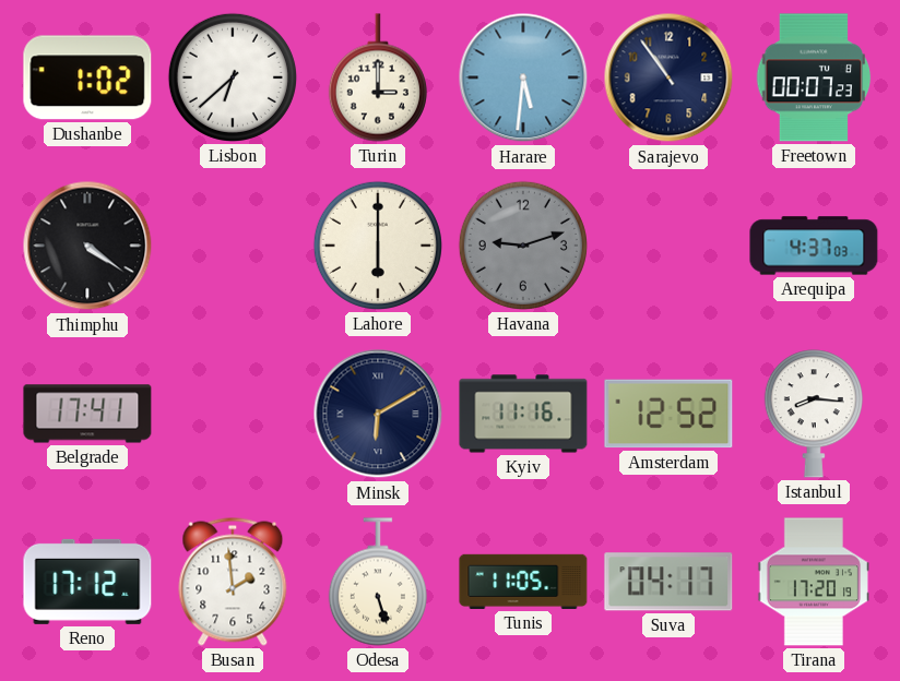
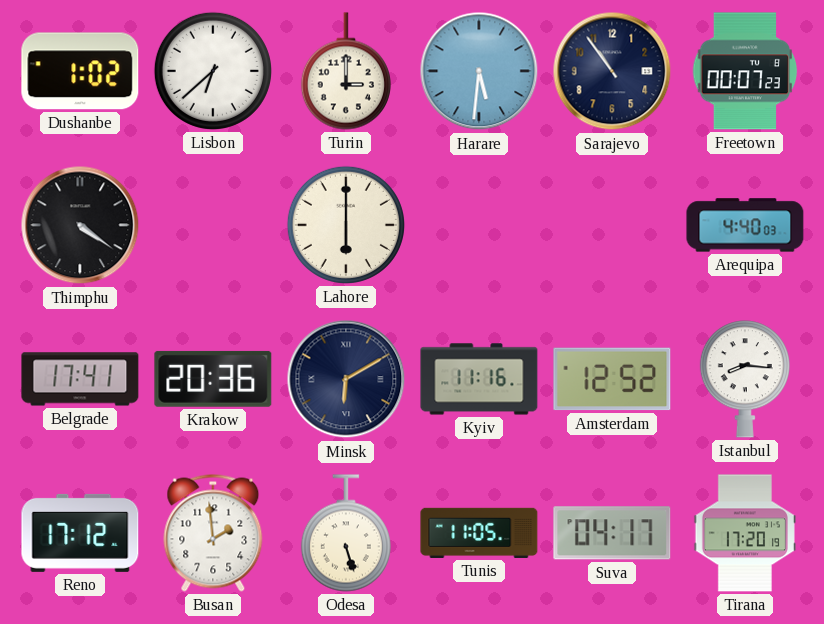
Havana: 9:12 -> none
Arequipa: 4:37 -> 4:40
Krakow: none -> 20:36
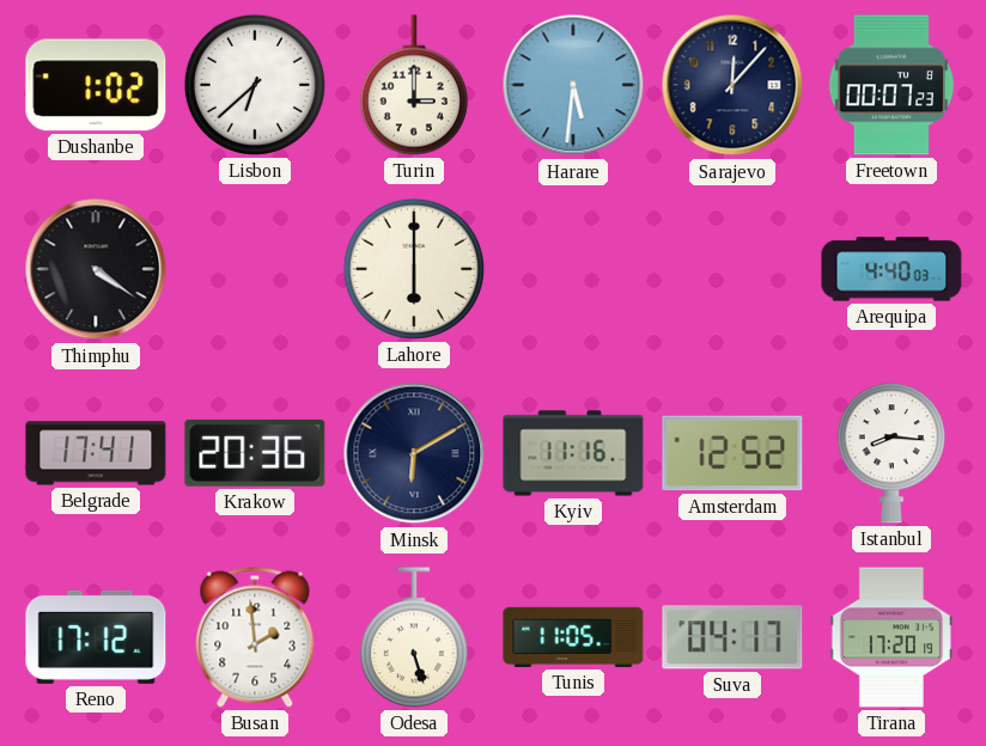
Sarajevo: 10:54 -> 12:07
